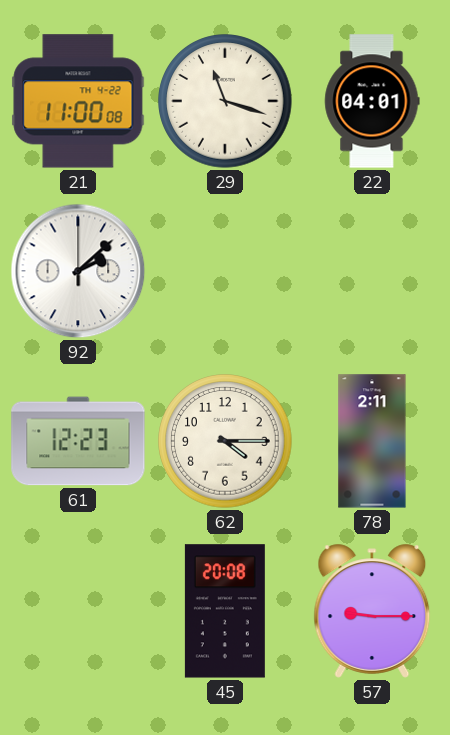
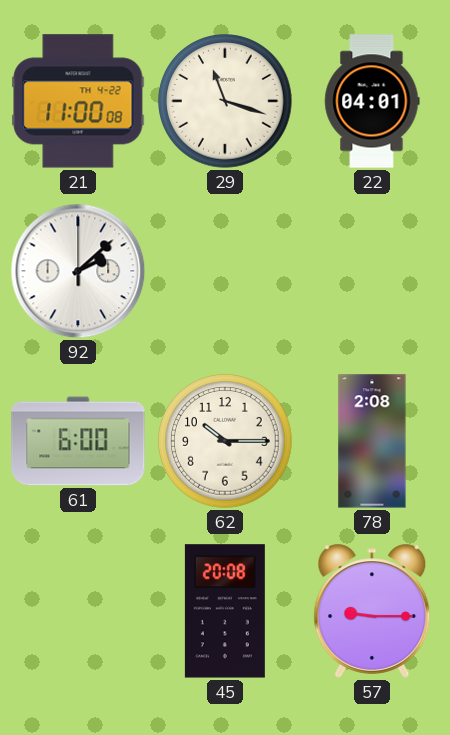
61: 12:23 -> 6:00
62: 4:15 -> 10:15
78: 2:11 -> 2:08
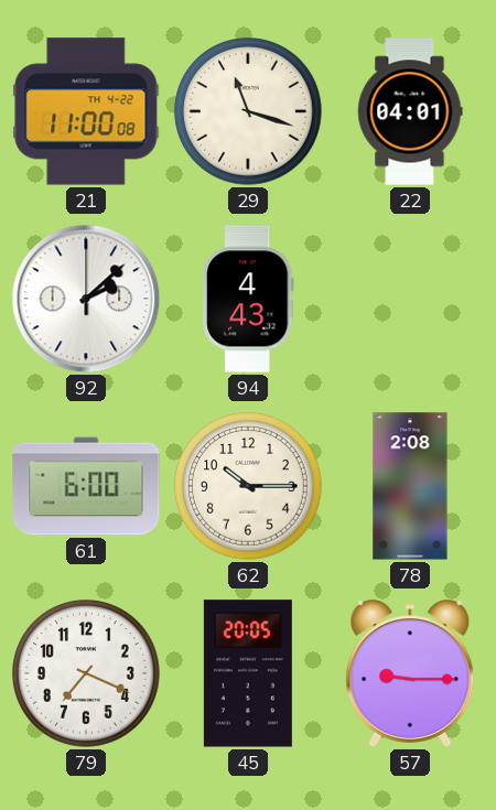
94: none -> 4:43
79: none -> 7:19
45: 20:08 -> 20:05
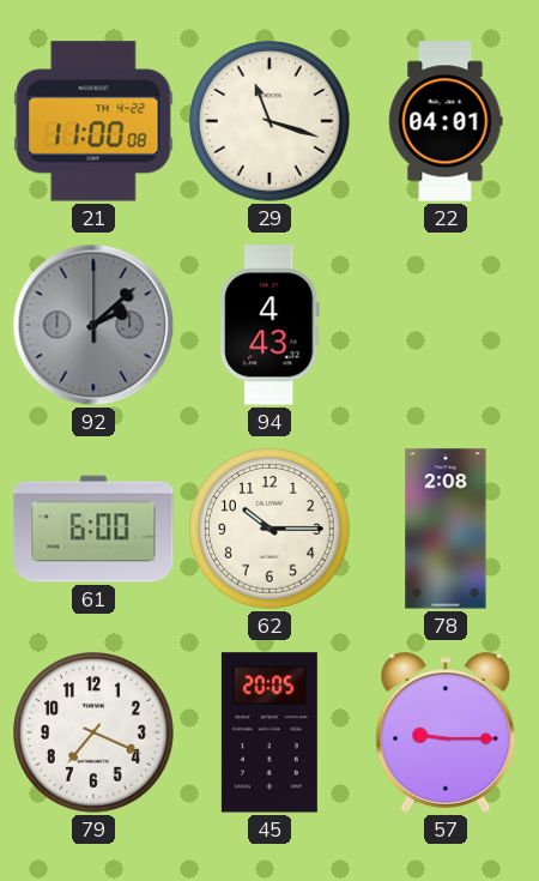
92 dial: white -> grey
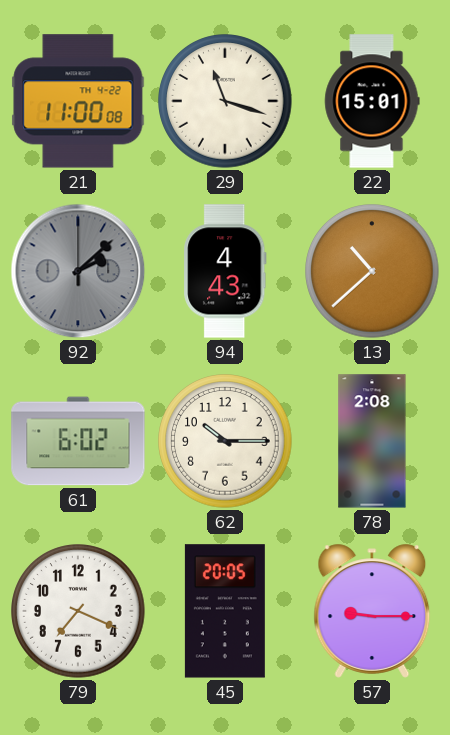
22: 04:01 -> 15:01
13: none -> 10:38
61: 6:00 -> 6:02
